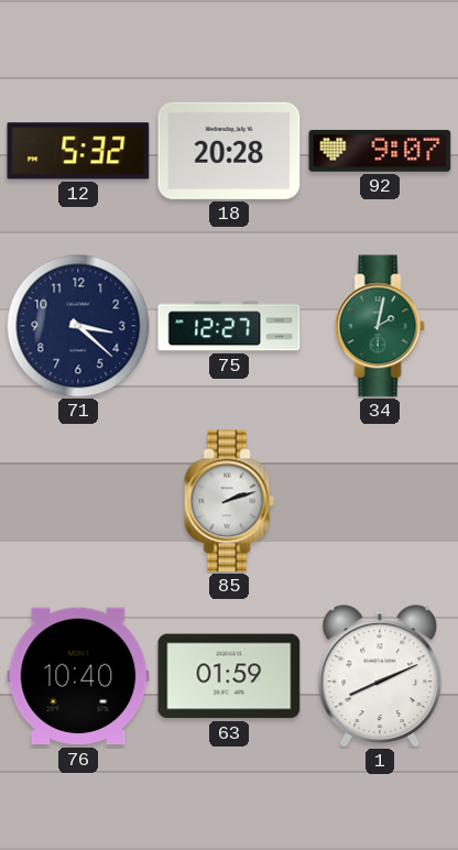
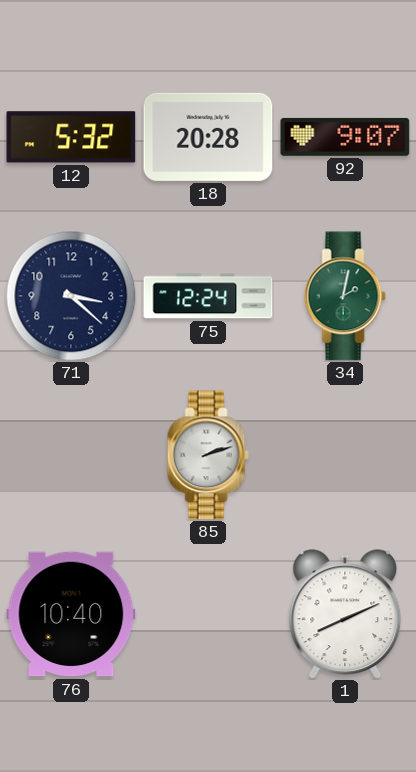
75: 12:27 -> 12:24
63: 01:59 -> none
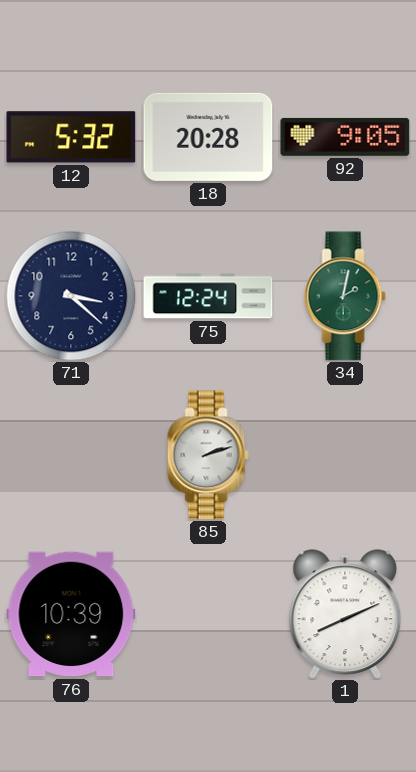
92: 9:07 -> 9:05
76: 10:40 -> 10:39
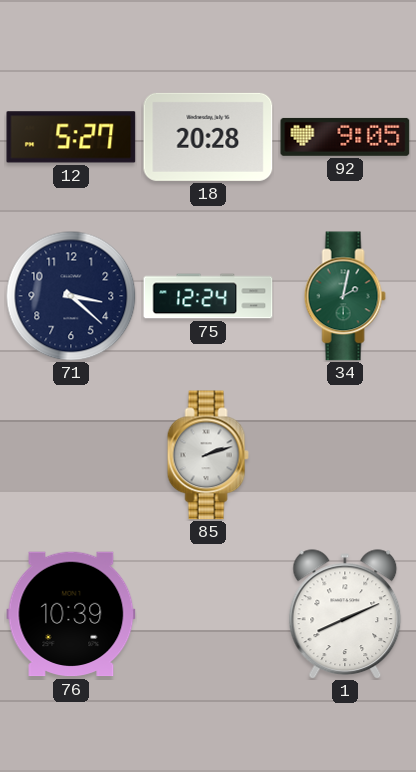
12: 5:32 -> 5:27
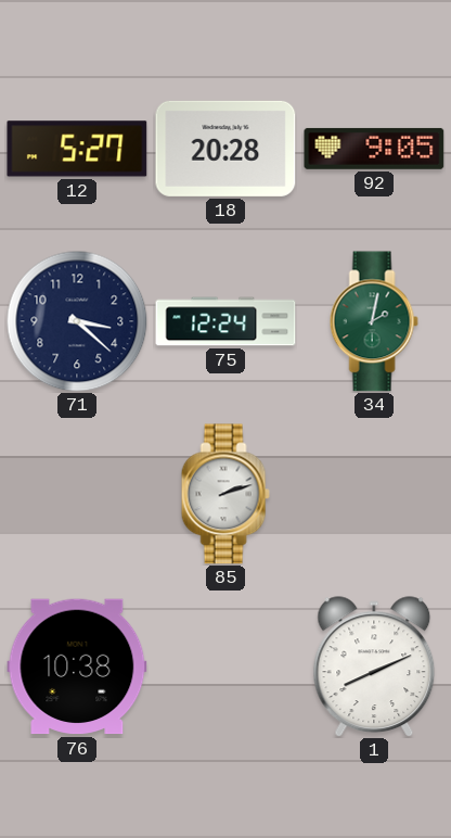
76: 10:39 -> 10:38
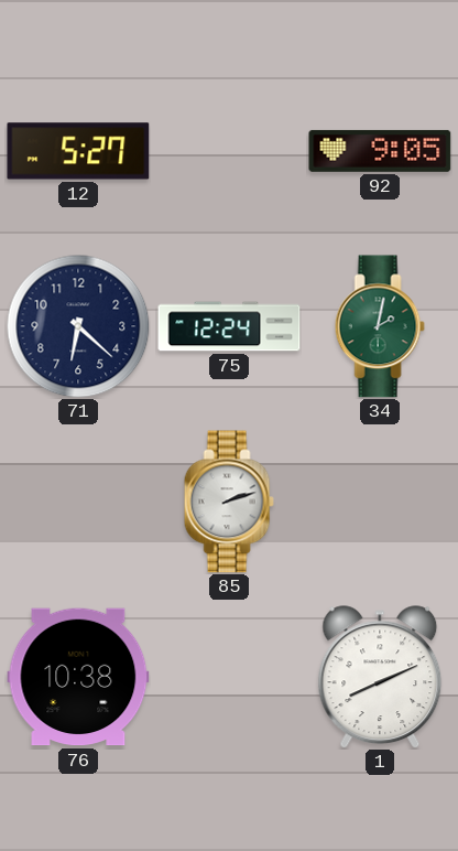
18: 20:28 -> none
71: 3:22 -> 6:22
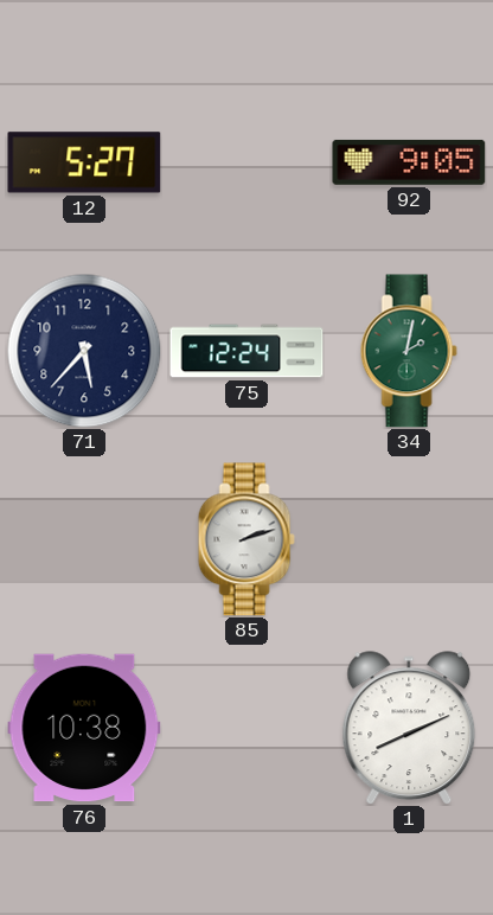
71: 6:22 -> 5:37
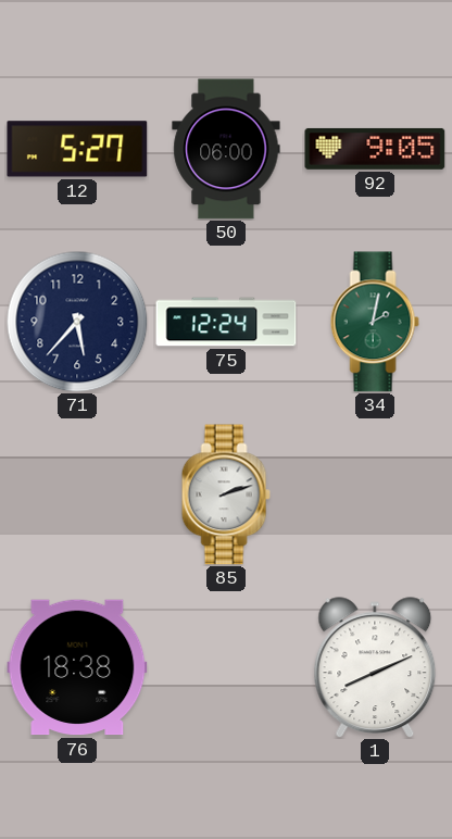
50: none -> 06:00
76: 10:38 -> 18:38
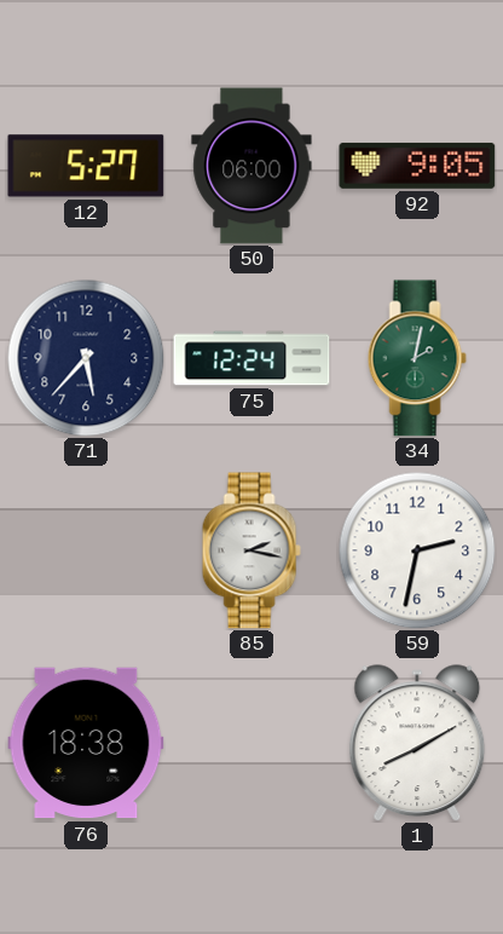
85: 2:12 -> 2:17
59: none -> 2:32
1: 8:11 -> 8:10
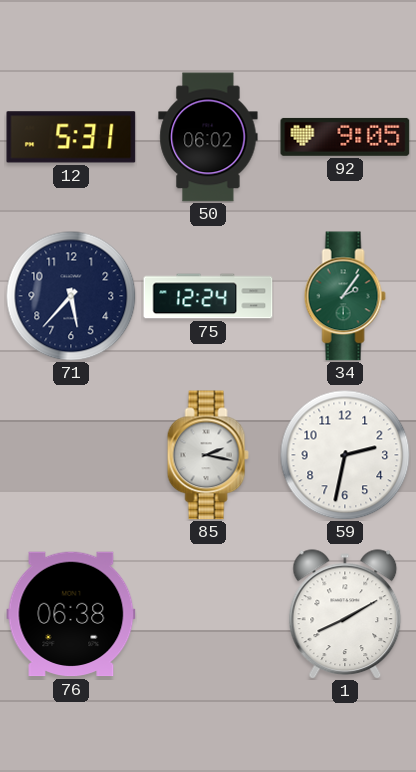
12: 5:27 -> 5:31
50: 06:00 -> 06:02
34: 2:02 -> 2:06
76: 18:38 -> 06:38
